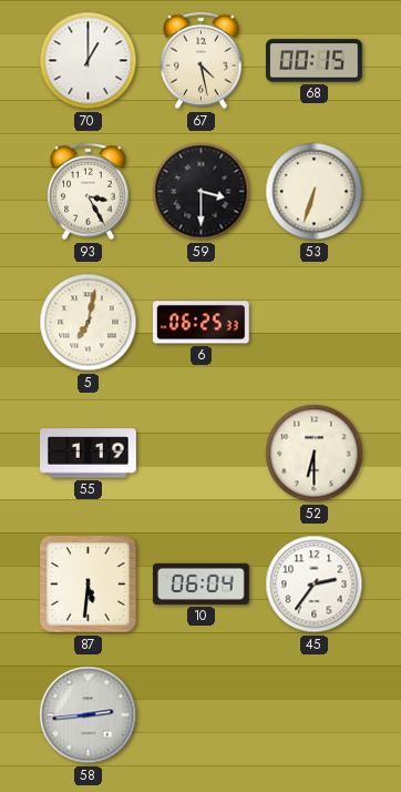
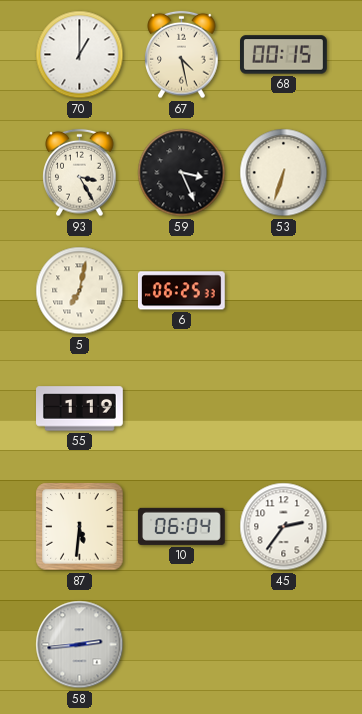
59: 3:30 -> 3:26
52: 6:30 -> none
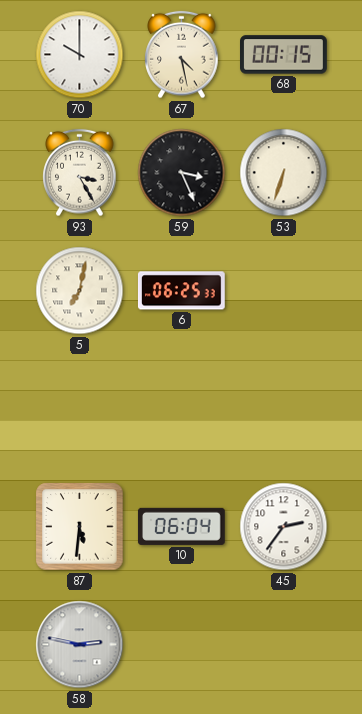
70: 1:00 -> 10:00
55: 1:19 -> none
58: 2:44 -> 2:47
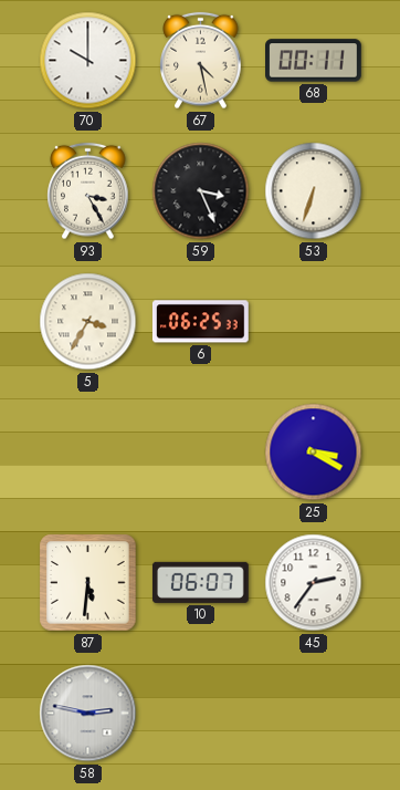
68: 00:15 -> 00:11
5: 7:02 -> 3:35
25: none -> 3:20
10: 06:04 -> 06:07
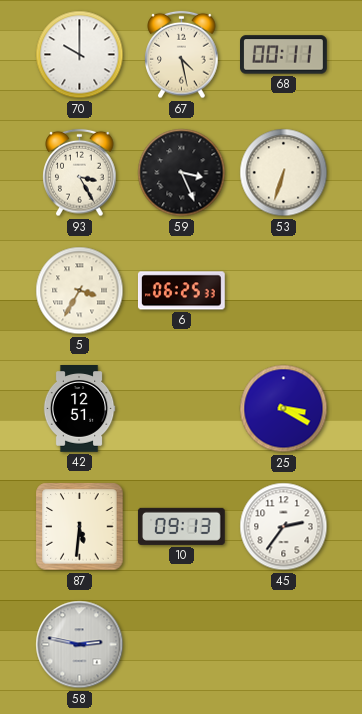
42: none -> 12:51
10: 06:07 -> 09:13
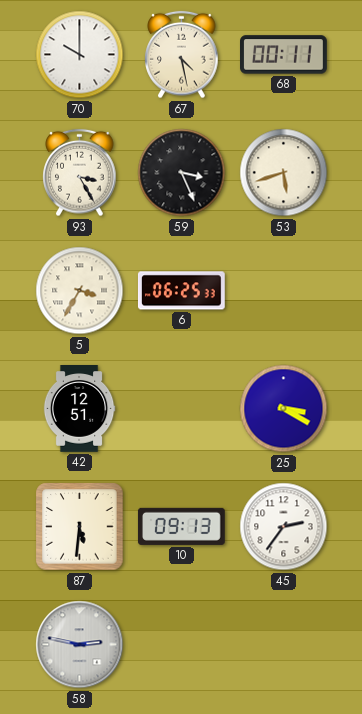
53: 6:33 -> 5:42
